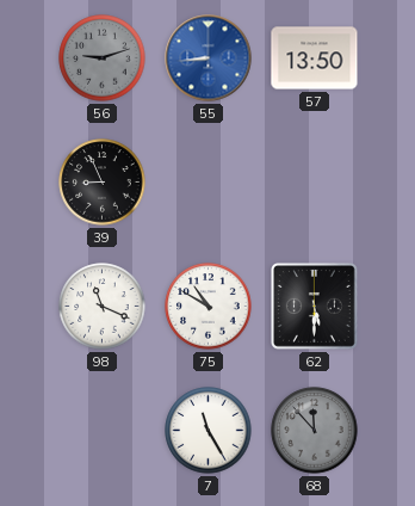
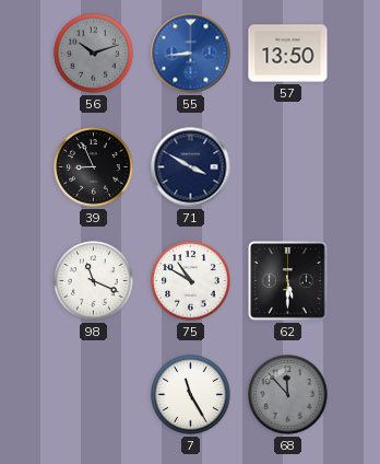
56: 9:12 -> 10:12
71: none -> 3:50
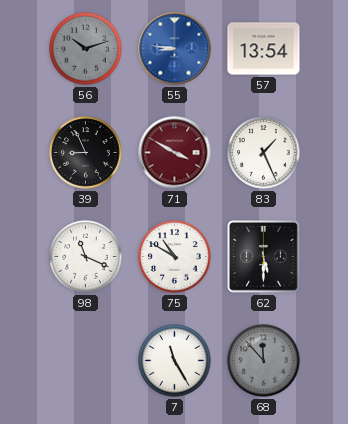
55: 8:44 -> 8:46
57: 13:50 -> 13:54
71 dial: navy -> burgundy
83: none -> 1:26
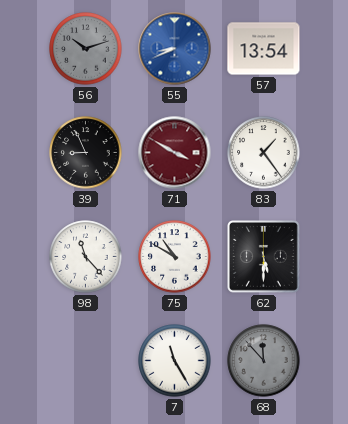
55: 8:46 -> 8:41
83: 1:26 -> 1:24
98: 11:19 -> 11:23
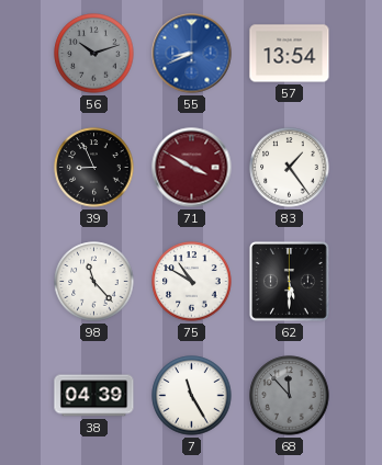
38: none -> 04:39
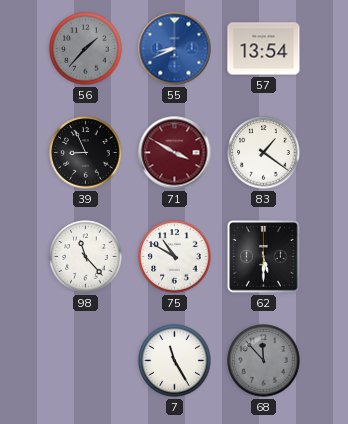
56: 10:12 -> 1:37
83: 1:24 -> 1:21
38: 04:39 -> none
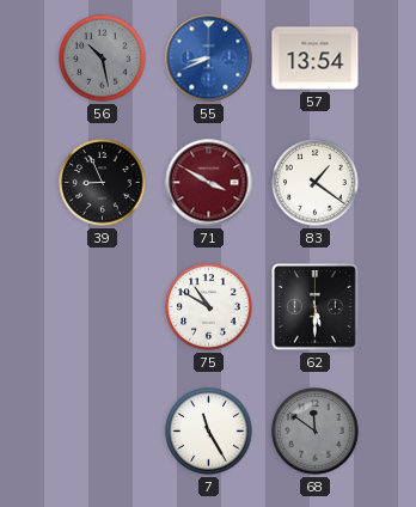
56: 1:37 -> 10:28
98: 11:23 -> none
68: 11:53 -> 11:51
